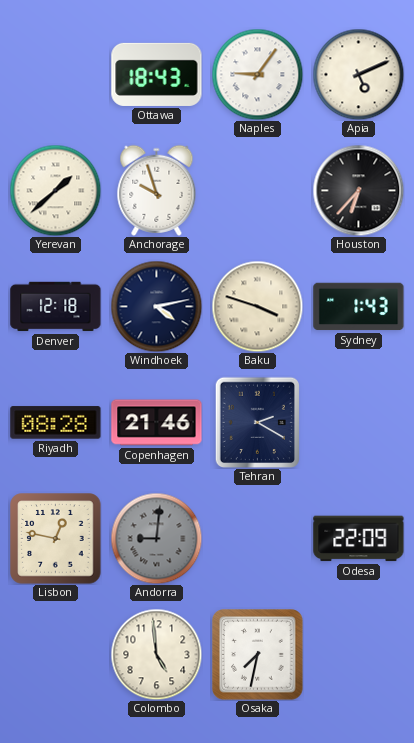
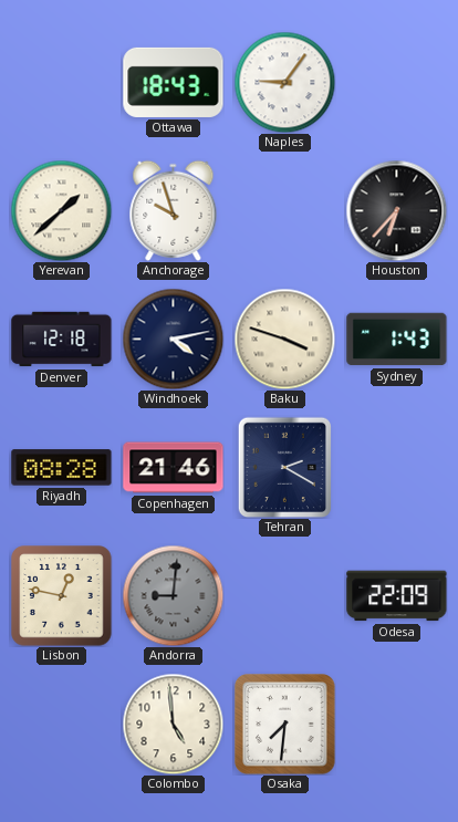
Apia: 5:11 -> none
Osaka: 7:32 -> 7:31
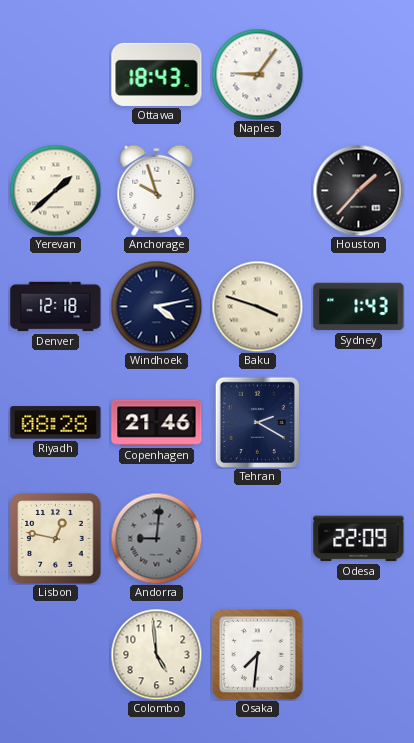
Houston: 6:37 -> 1:37
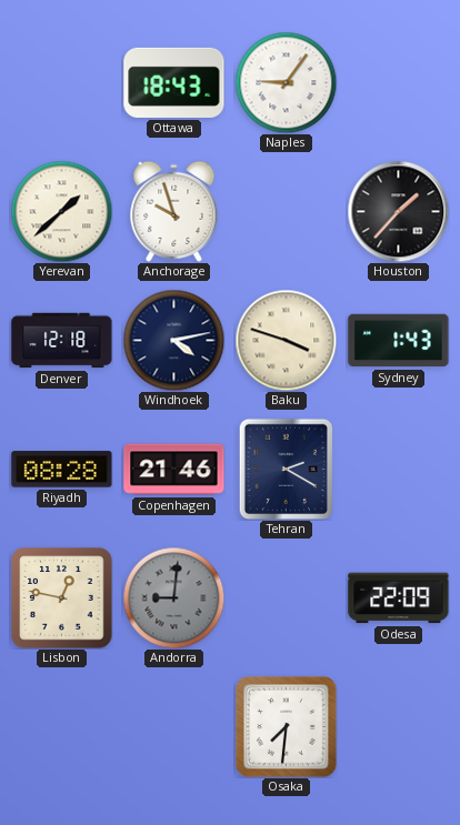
Colombo: 4:59 -> none
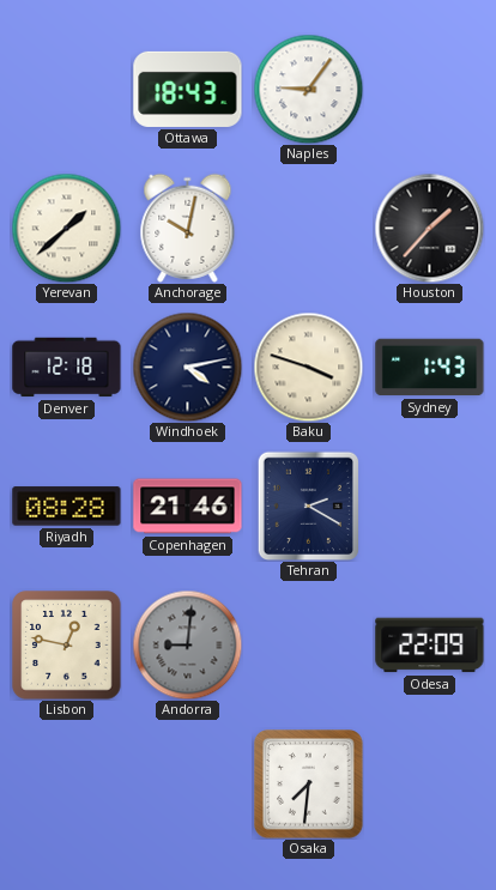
Anchorage: 9:57 -> 10:02
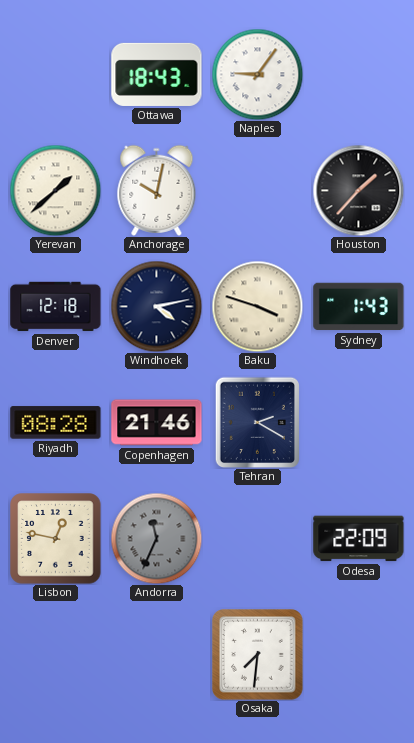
Andorra: 9:01 -> 11:34
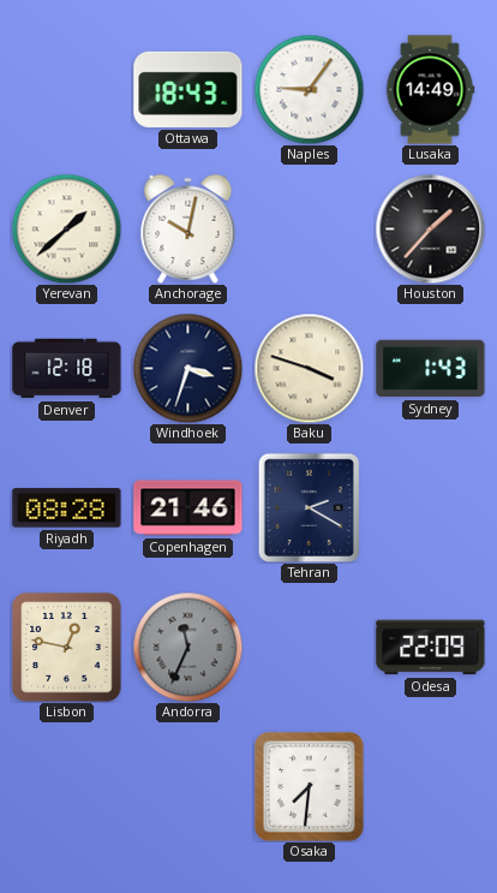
Lusaka: none -> 14:49
Windhoek: 4:13 -> 3:33
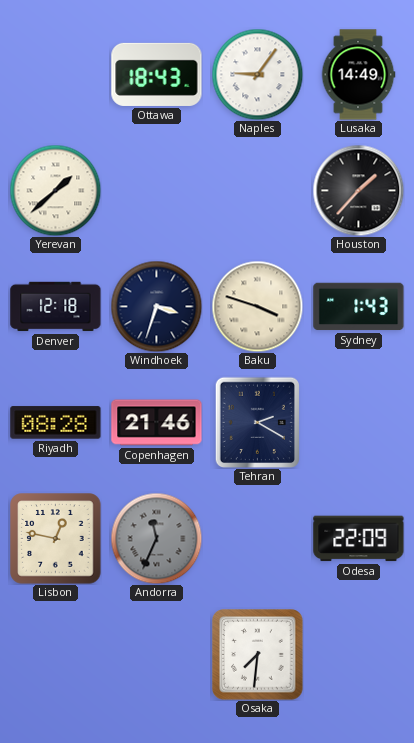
Anchorage: 10:02 -> none
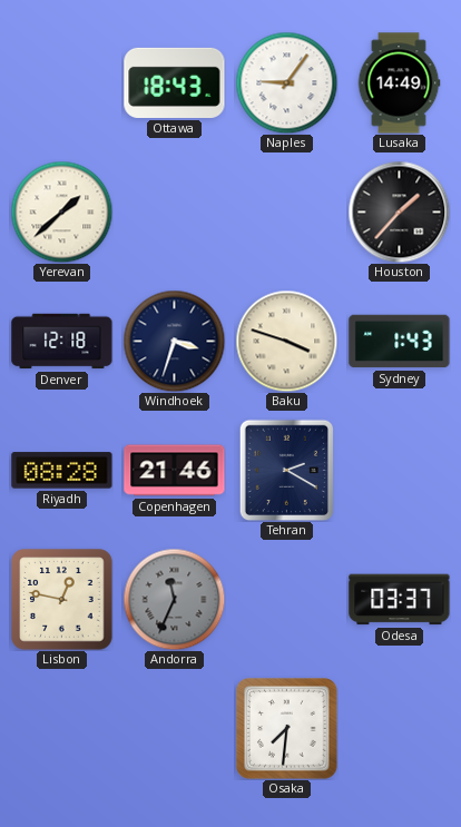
Odesa: 22:09 -> 03:37
